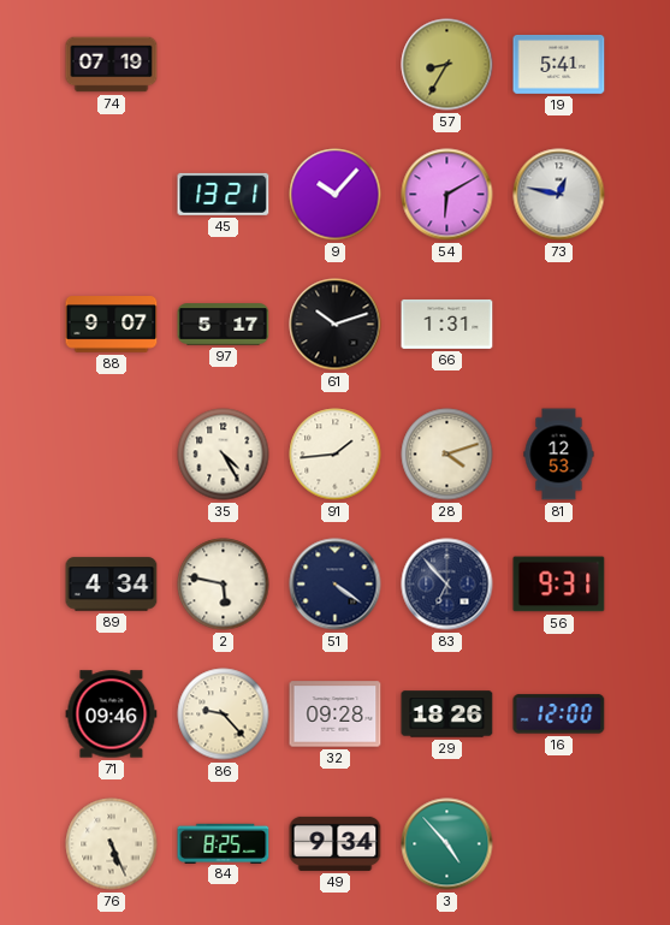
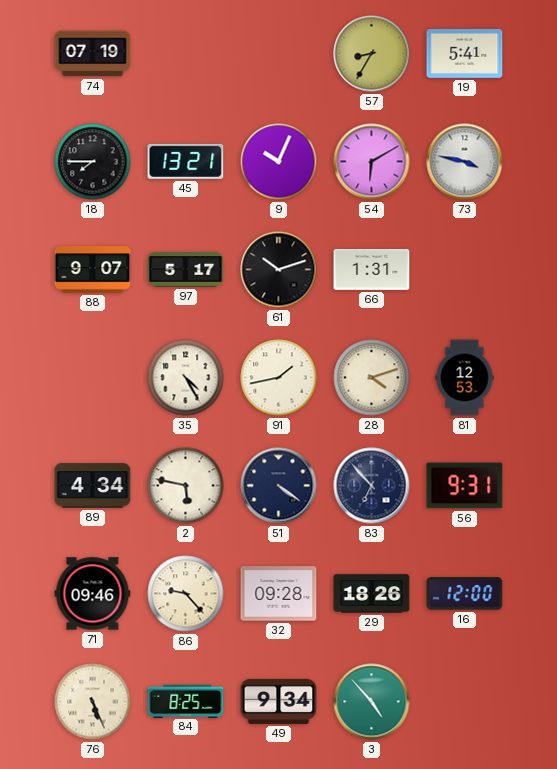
18: none -> 7:45
9: 10:07 -> 10:04
73: 12:47 -> 3:47
91: 1:44 -> 1:43
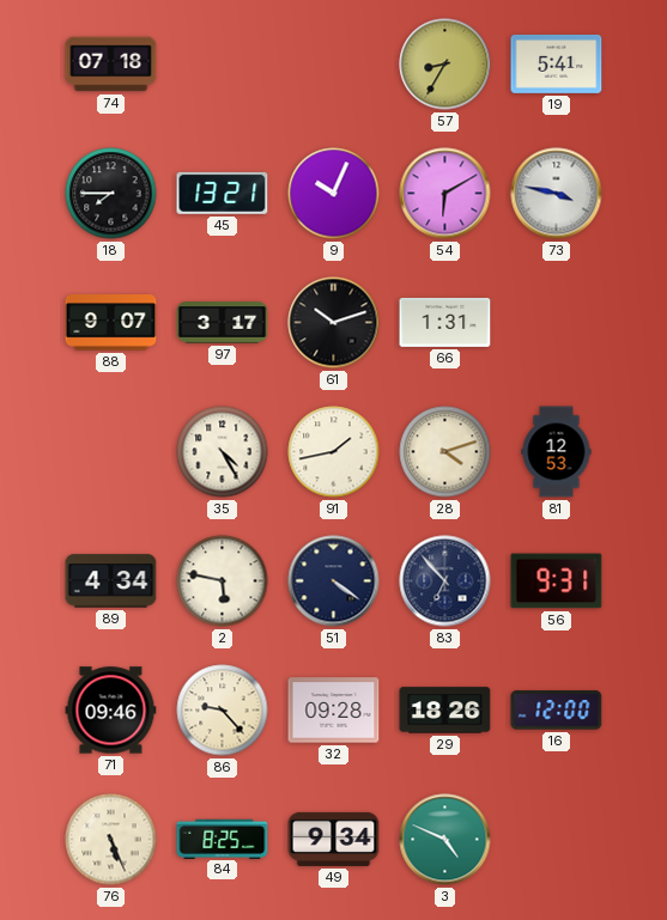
74: 07:19 -> 07:18
97: 5:17 -> 3:17
3: 4:53 -> 4:49
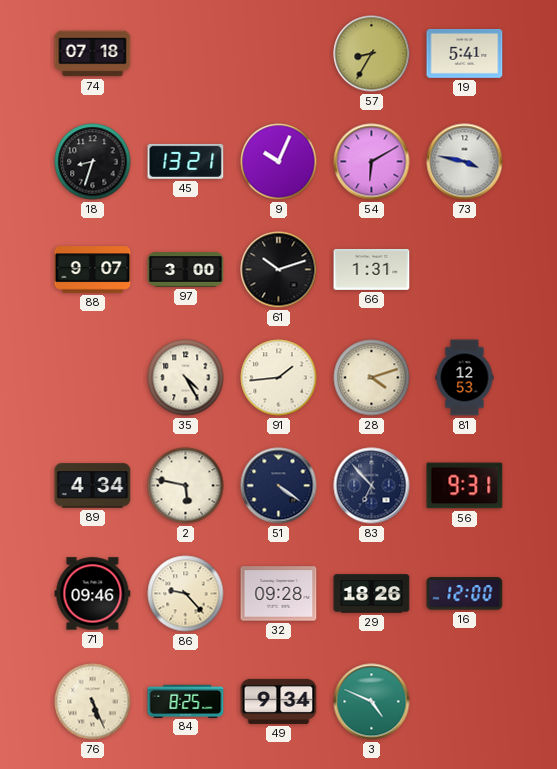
18: 7:45 -> 8:33
97: 3:17 -> 3:00
91: 1:43 -> 1:44
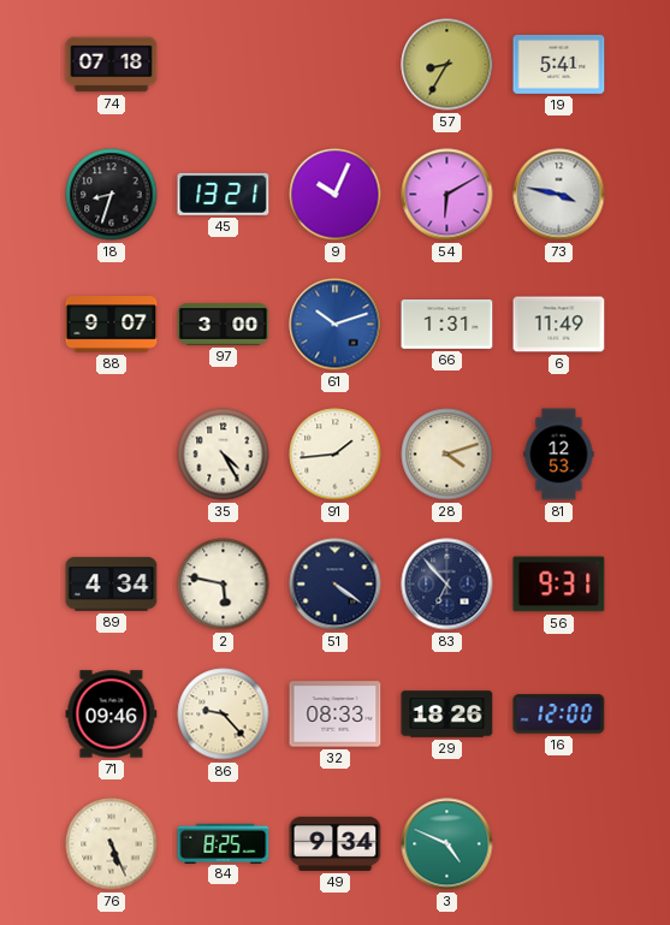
61 dial: black -> blue
6: none -> 11:49
32: 09:28 -> 08:33
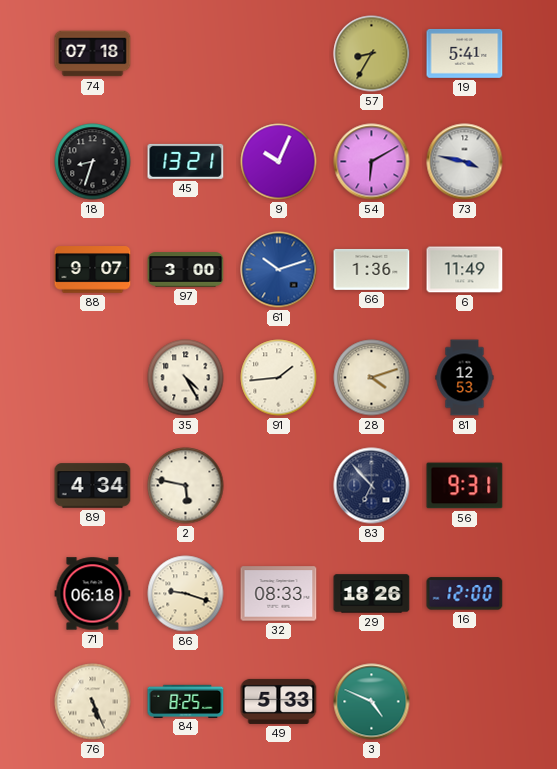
66: 1:31 -> 1:36
51: 4:21 -> none
71: 09:46 -> 06:18
86: 9:23 -> 9:18
49: 9:34 -> 5:33
